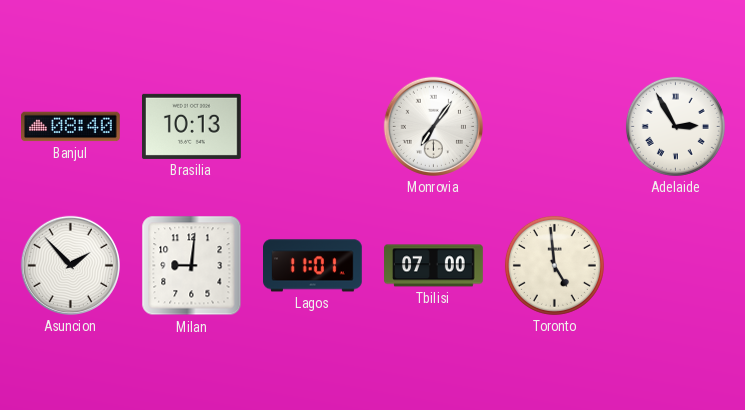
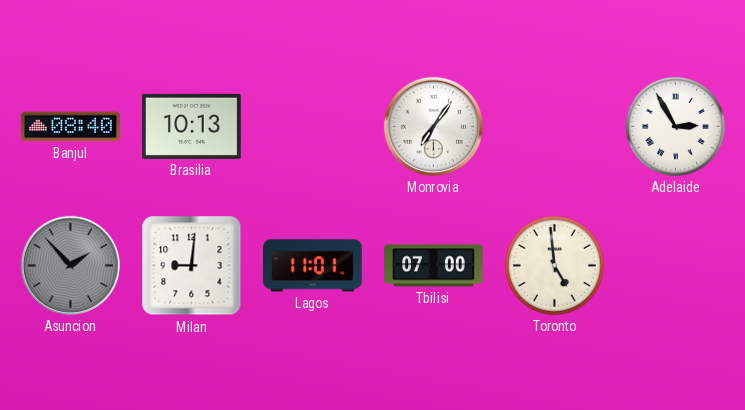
Asuncion dial: white -> grey
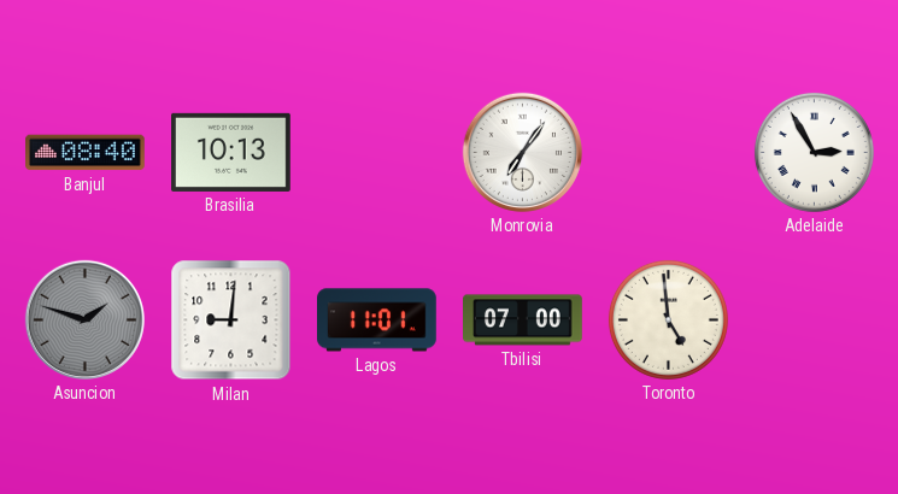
Asuncion: 1:53 -> 1:48
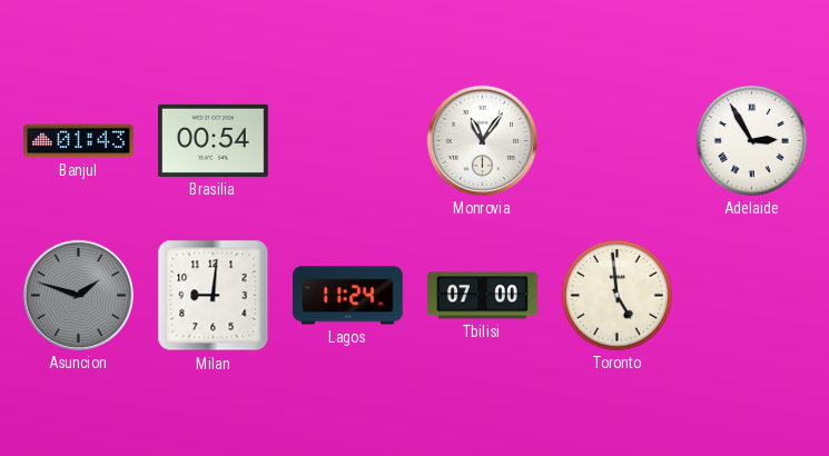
Banjul: 08:40 -> 01:43
Brasilia: 10:13 -> 00:54
Monrovia: 7:06 -> 11:06
Lagos: 11:01 -> 11:24
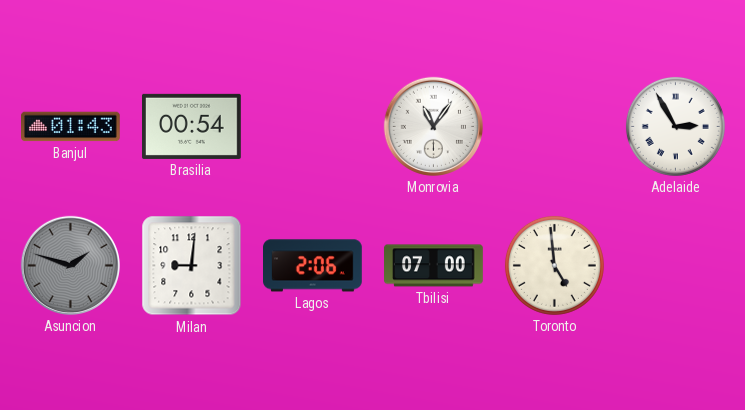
Lagos: 11:24 -> 2:06
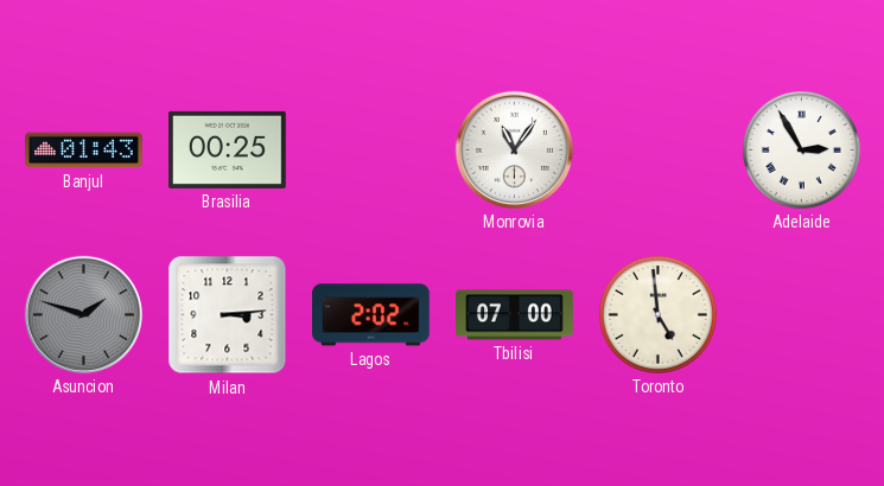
Brasilia: 00:54 -> 00:25
Milan: 9:01 -> 3:14
Lagos: 2:06 -> 2:02
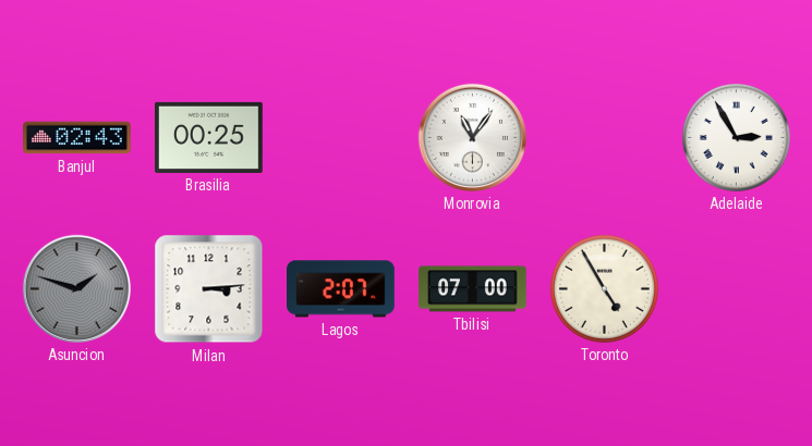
Banjul: 01:43 -> 02:43
Lagos: 2:02 -> 2:07
Toronto: 4:59 -> 4:55
